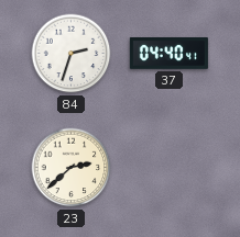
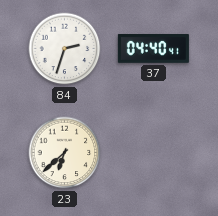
23: 2:38 -> 6:38
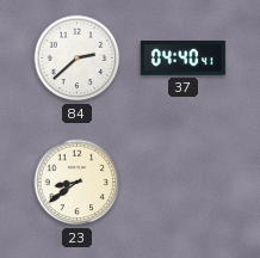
84: 2:33 -> 2:38
23: 6:38 -> 8:39
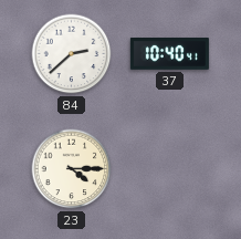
37: 04:40 -> 10:40
23: 8:39 -> 4:15
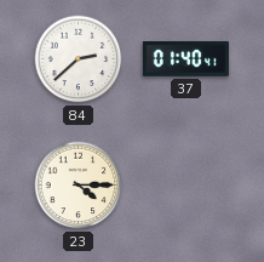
37: 10:40 -> 01:40
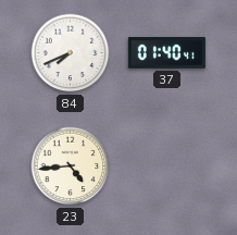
84: 2:38 -> 7:41
23: 4:15 -> 4:44
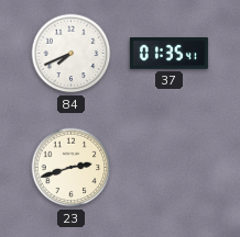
37: 01:40 -> 01:35
23: 4:44 -> 2:42
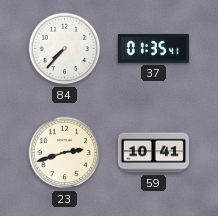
84: 7:41 -> 7:37
59: none -> 10:41
